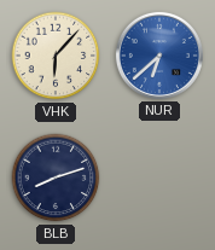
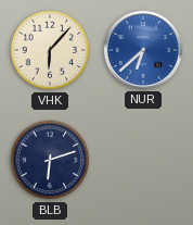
BLB: 8:12 -> 6:12
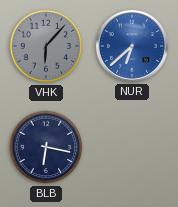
VHK dial: cream -> grey
BLB: 6:12 -> 6:17
